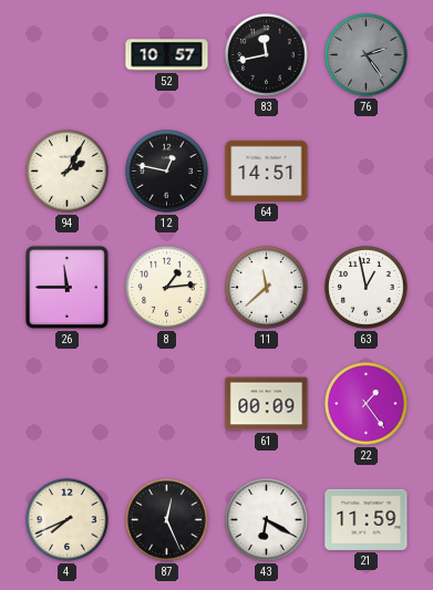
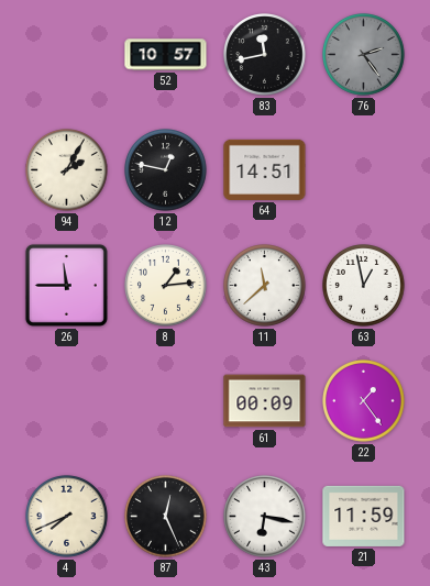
43: 6:20 -> 6:17
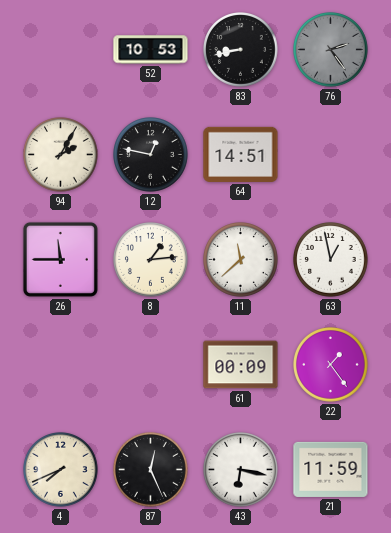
52: 10:57 -> 10:53
83: 11:43 -> 8:43
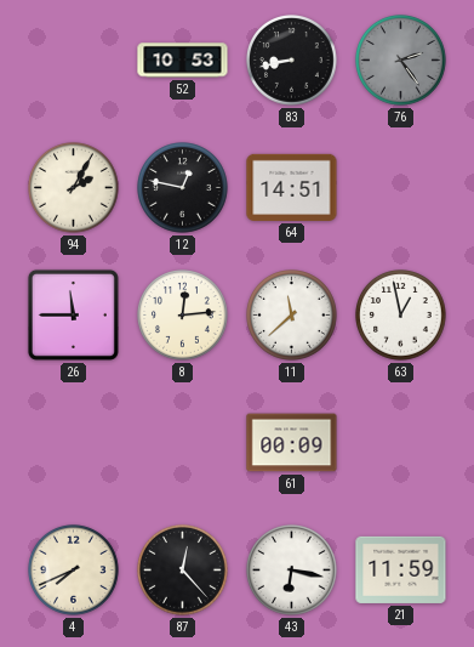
8: 1:14 -> 12:14
22: 1:24 -> none
87: 12:26 -> 12:23
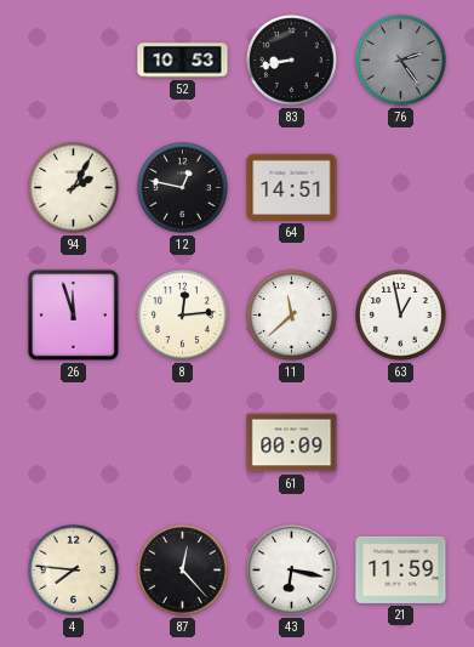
26: 11:45 -> 11:57
4: 7:41 -> 7:46
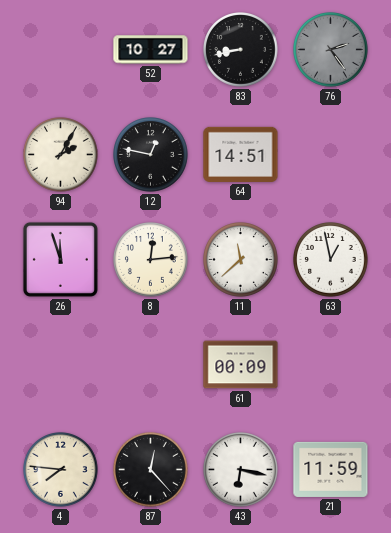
52: 10:53 -> 10:27
